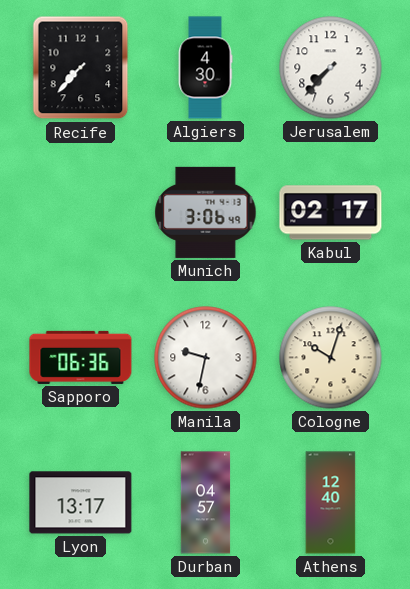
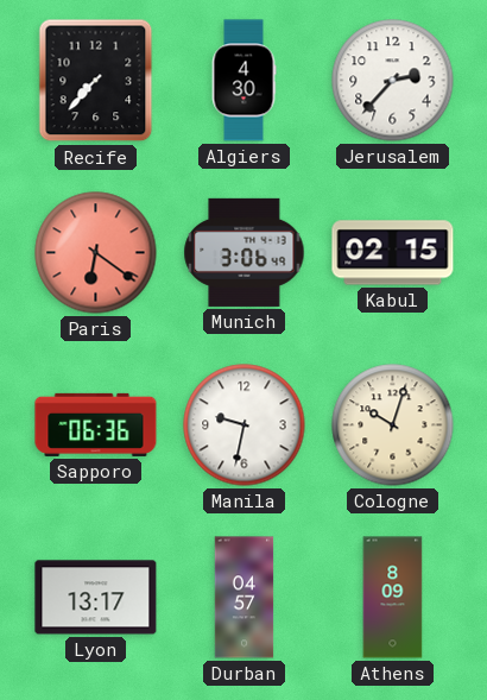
Jerusalem: 7:37 -> 2:37
Paris: none -> 6:21
Kabul: 02:17 -> 02:15
Athens: 12:40 -> 8:09
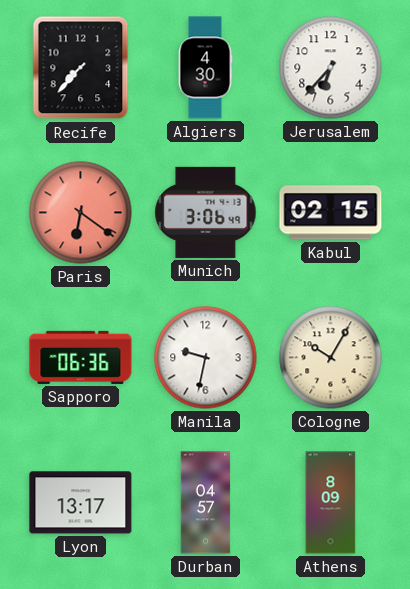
Jerusalem: 2:37 -> 6:37
Cologne: 10:03 -> 10:05
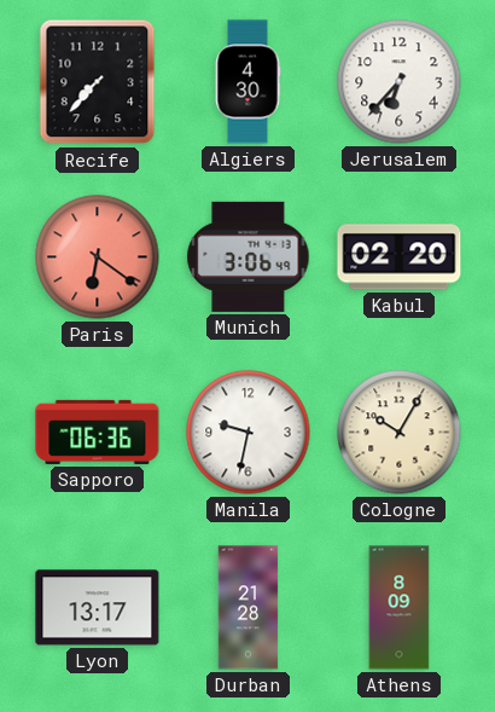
Kabul: 02:15 -> 02:20
Durban: 04:57 -> 21:28
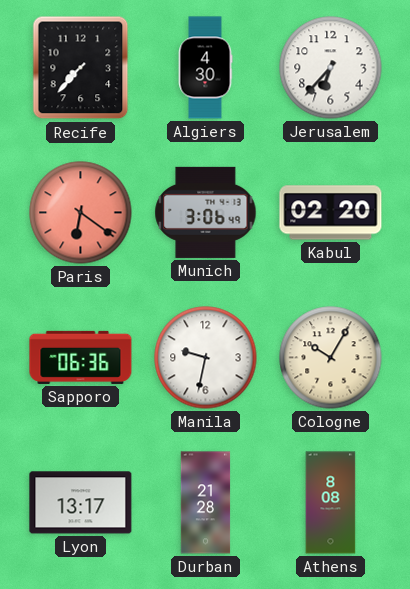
Athens: 8:09 -> 8:08
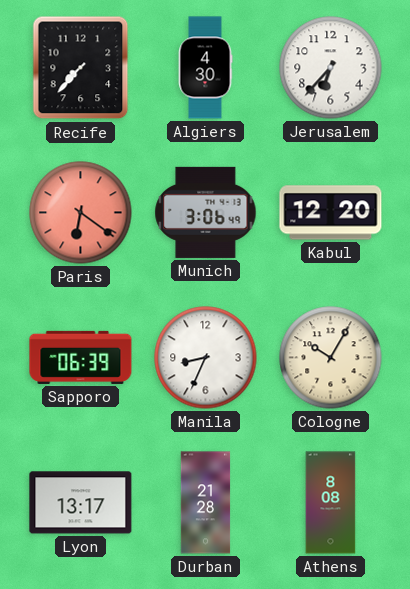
Kabul: 02:20 -> 12:20
Sapporo: 06:36 -> 06:39
Manila: 9:32 -> 8:34
